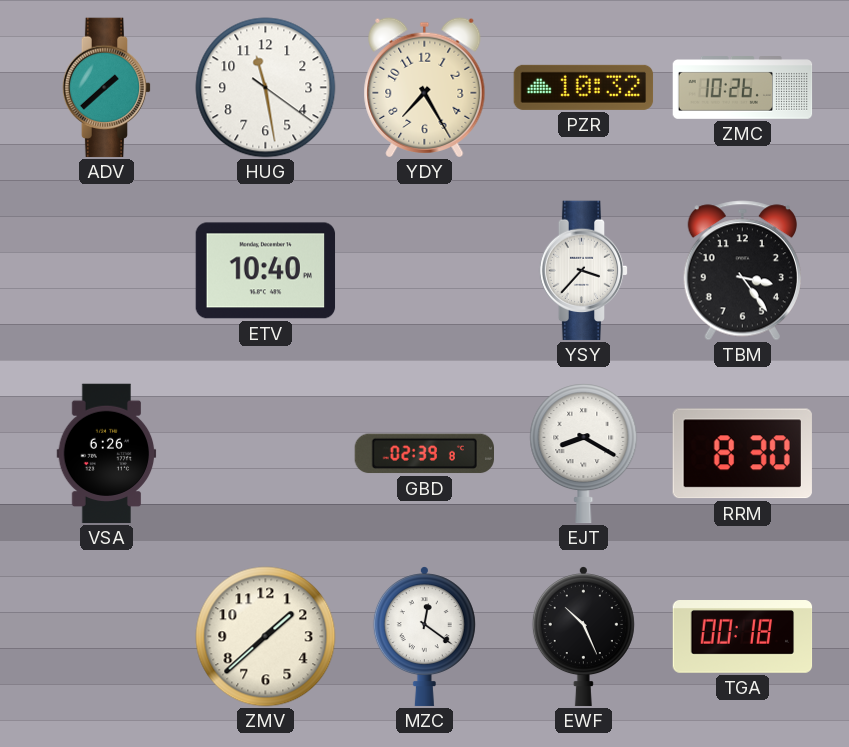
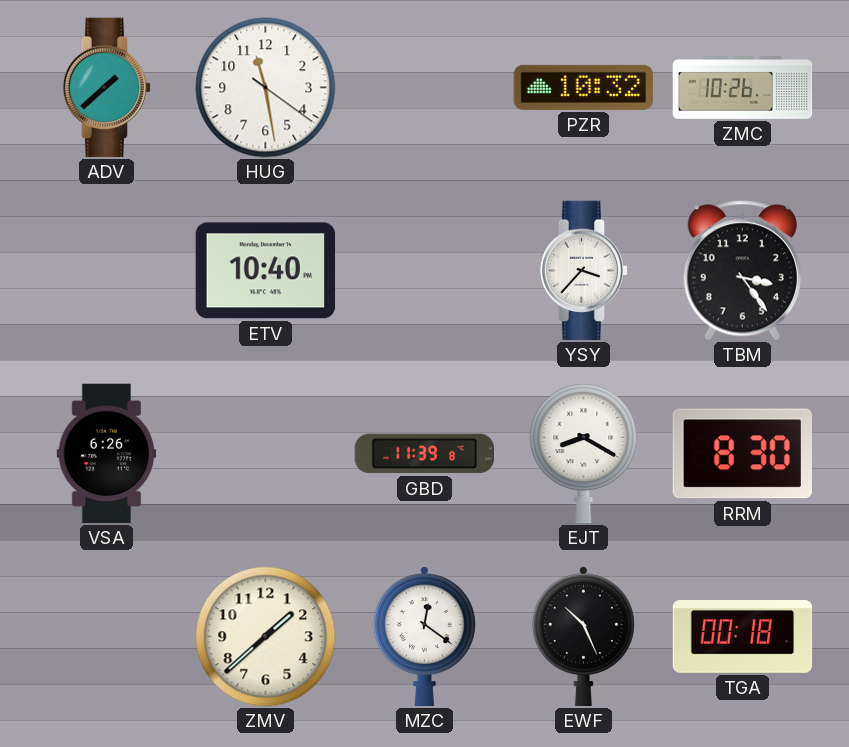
YDY: 7:25 -> none
GBD: 02:39 -> 11:39
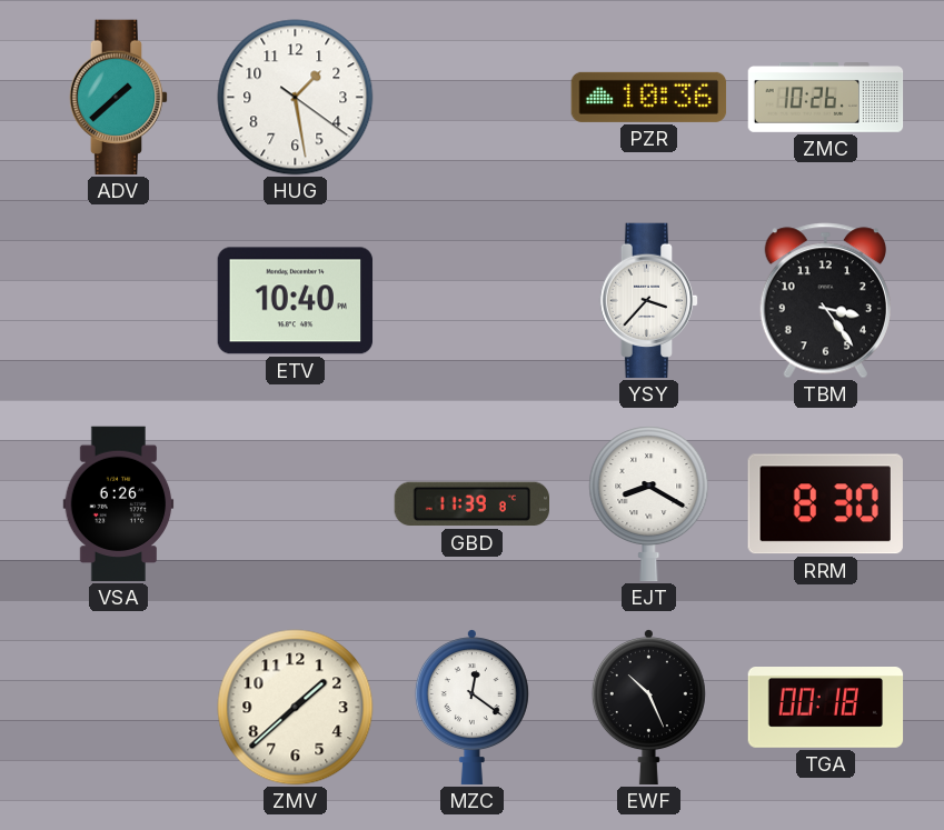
HUG: 11:28 -> 1:28
PZR: 10:32 -> 10:36
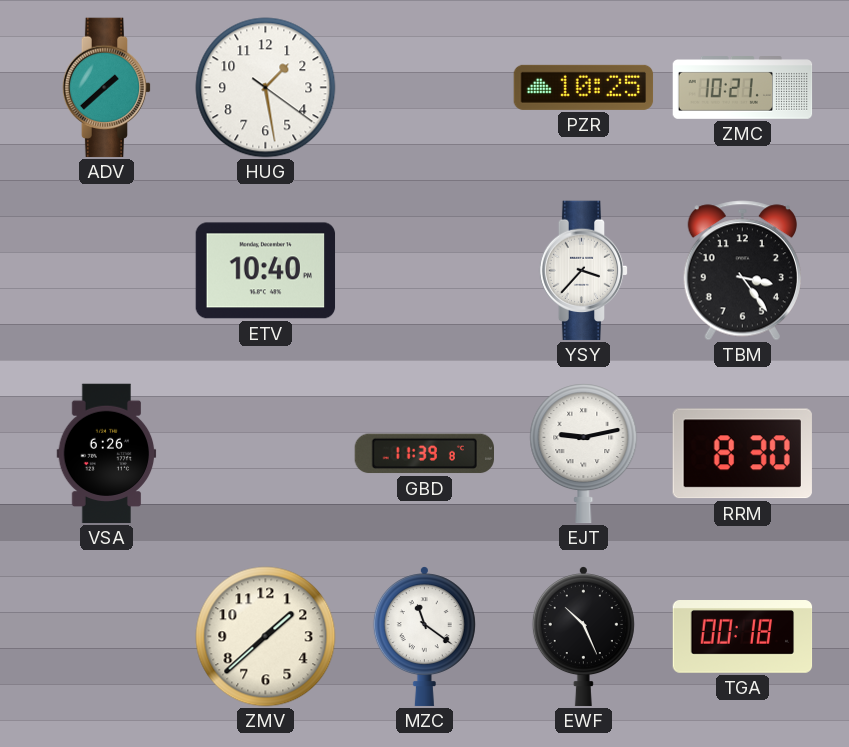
PZR: 10:36 -> 10:25
ZMC: 10:26 -> 10:21
EJT: 8:20 -> 9:13
MZC: 12:21 -> 11:21
